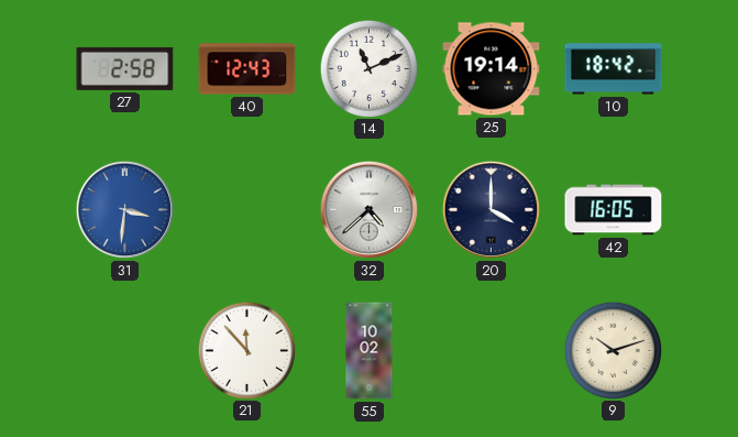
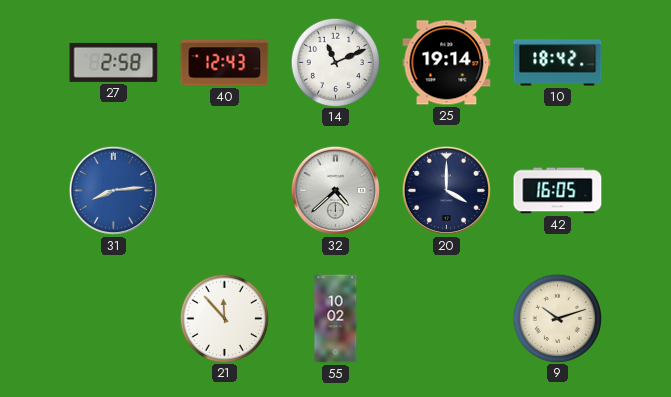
31: 3:31 -> 8:14
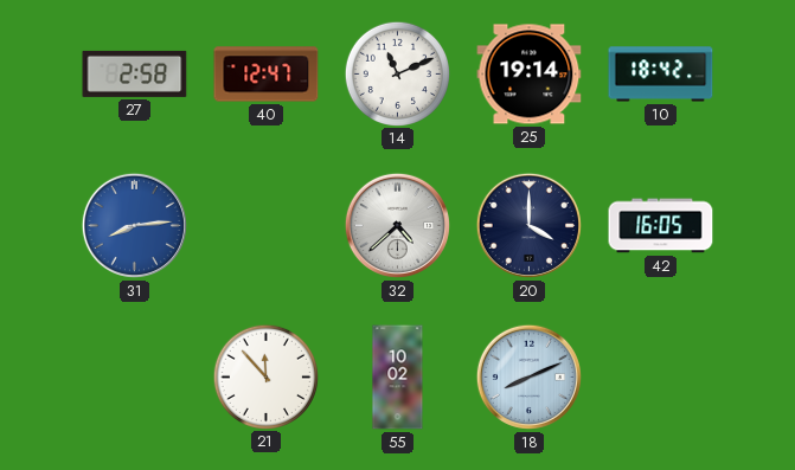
40: 12:43 -> 12:47
18: none -> 8:11
9: 10:12 -> none
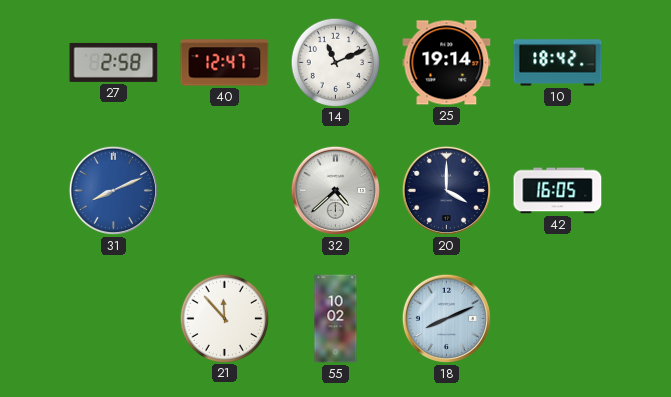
31: 8:14 -> 8:11
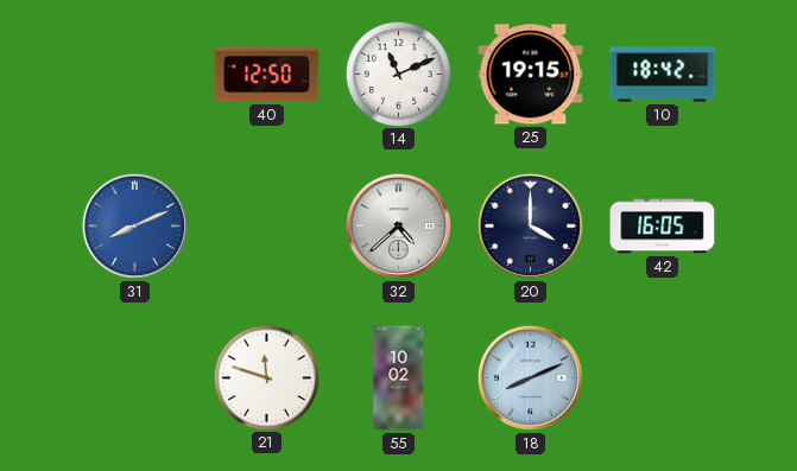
27: 2:58 -> none
40: 12:47 -> 12:50
25: 19:14 -> 19:15
21: 11:53 -> 11:48
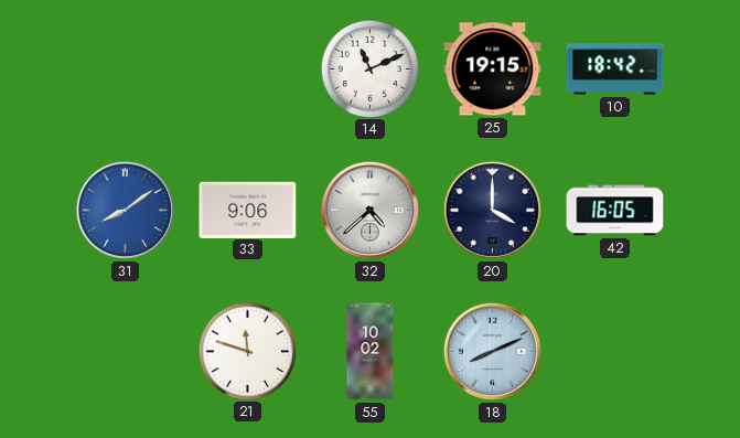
40: 12:50 -> none
31: 8:11 -> 8:09
33: none -> 9:06
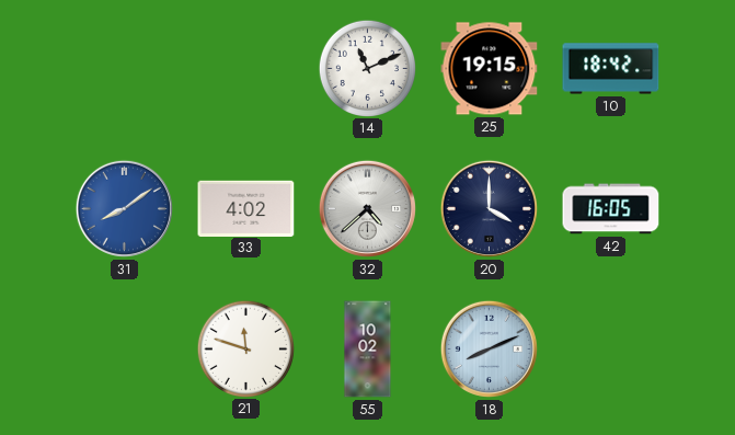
33: 9:06 -> 4:02
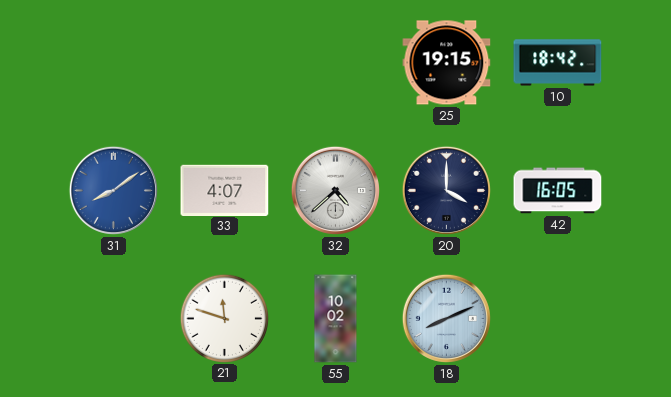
14: 11:11 -> none
33: 4:02 -> 4:07
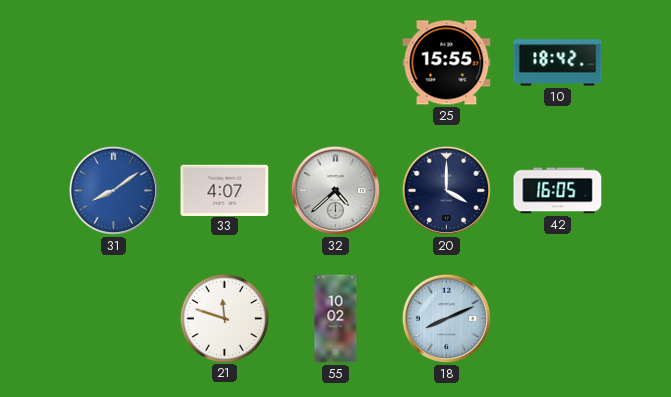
25: 19:15 -> 15:55
